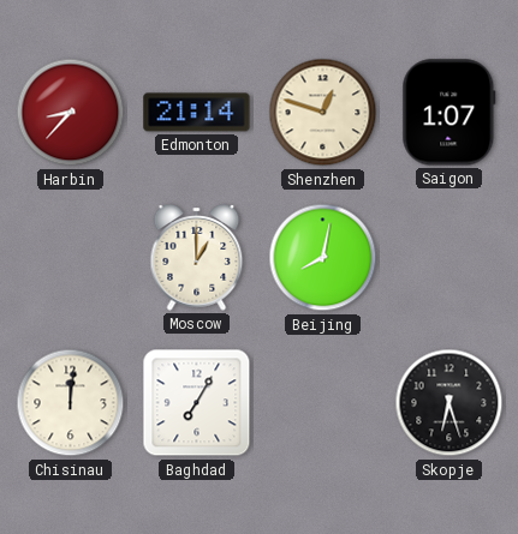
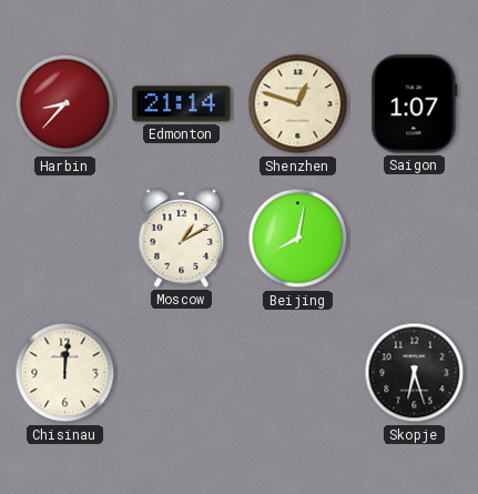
Moscow: 1:00 -> 1:10
Baghdad: 7:05 -> none
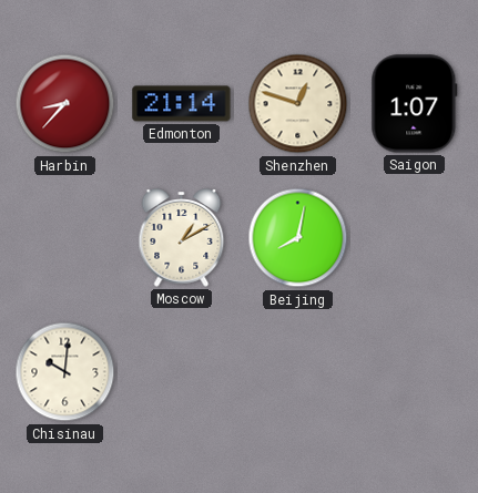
Chisinau: 12:01 -> 10:01
Skopje: 6:27 -> none
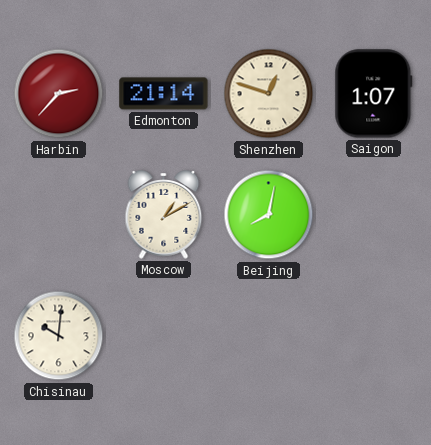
Harbin: 8:37 -> 2:37
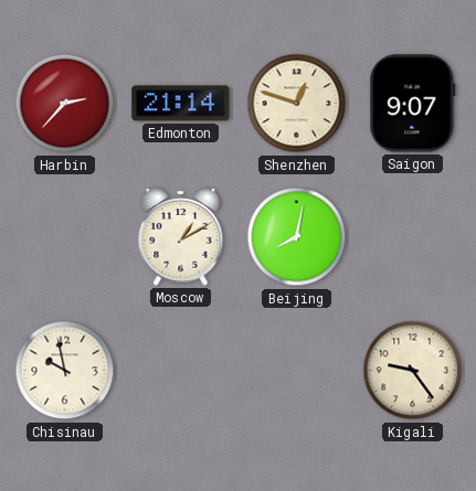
Saigon: 1:07 -> 9:07
Chisinau: 10:01 -> 9:58
Kigali: none -> 9:24
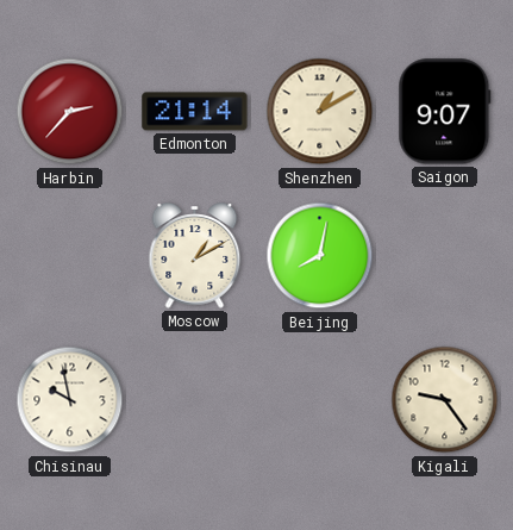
Shenzhen: 12:48 -> 1:10
